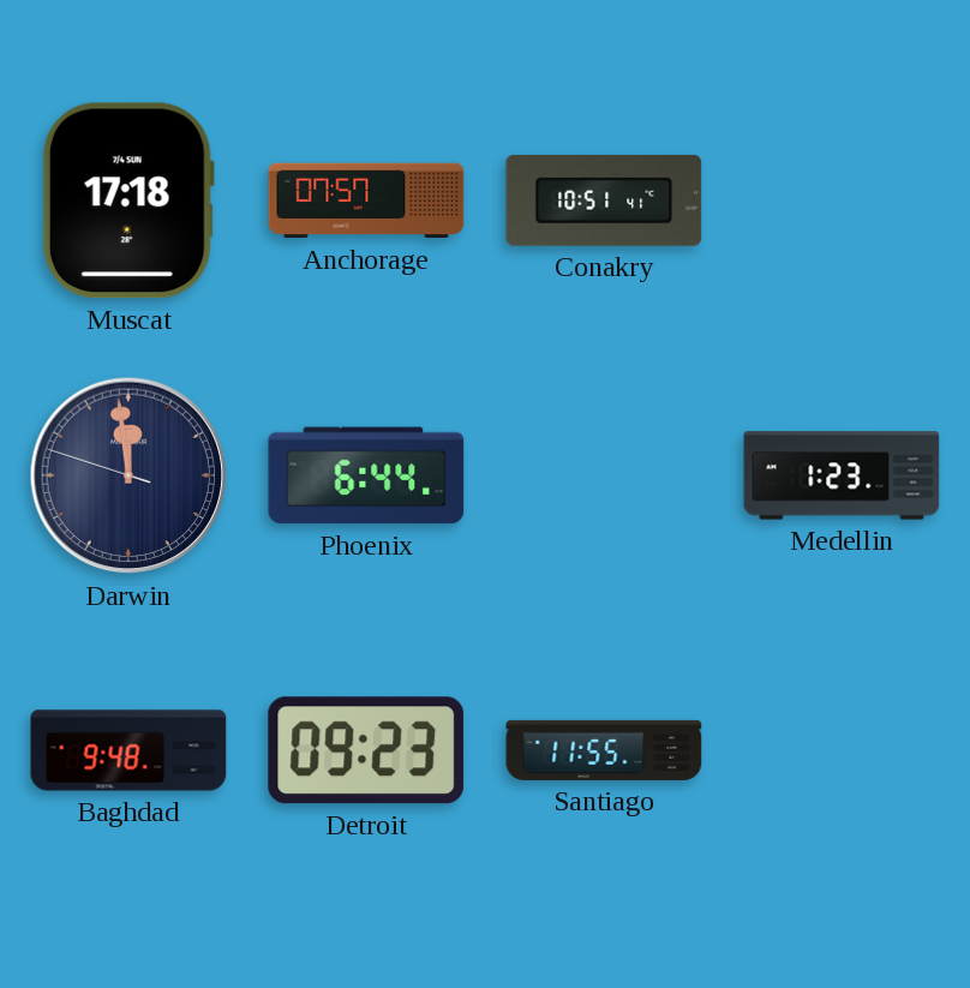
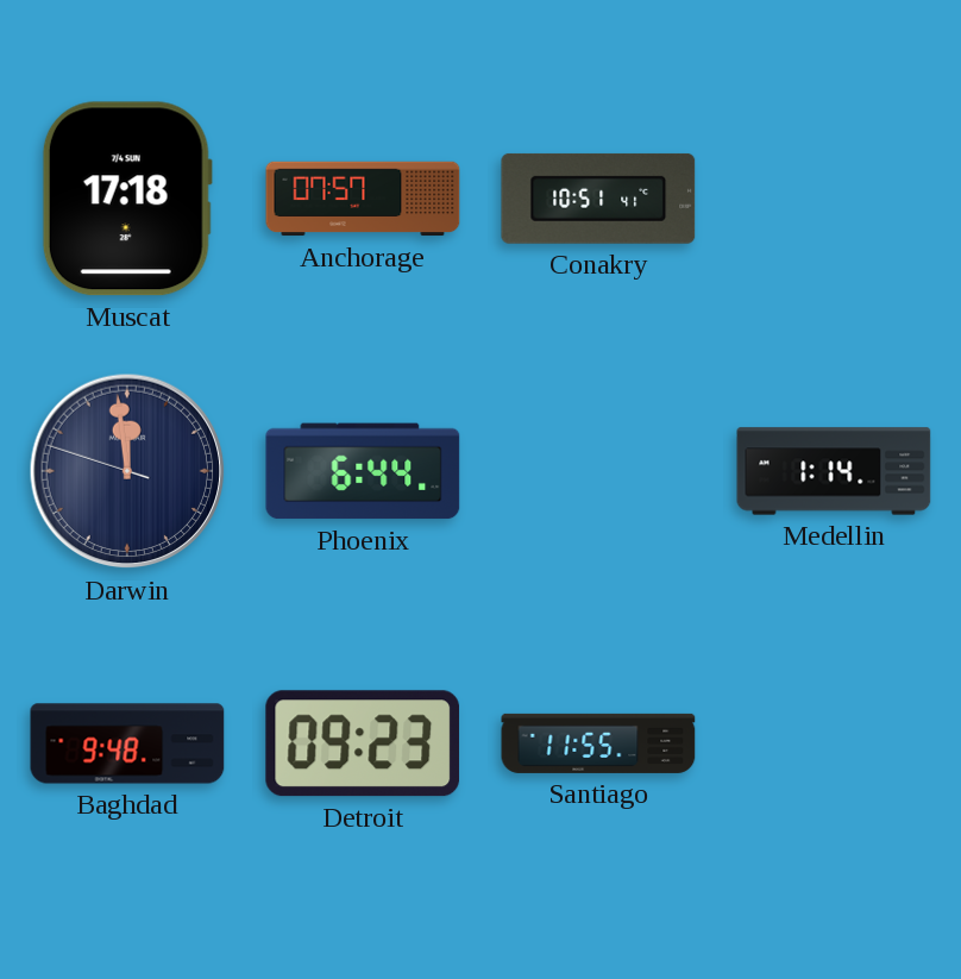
Medellin: 1:23 -> 1:14
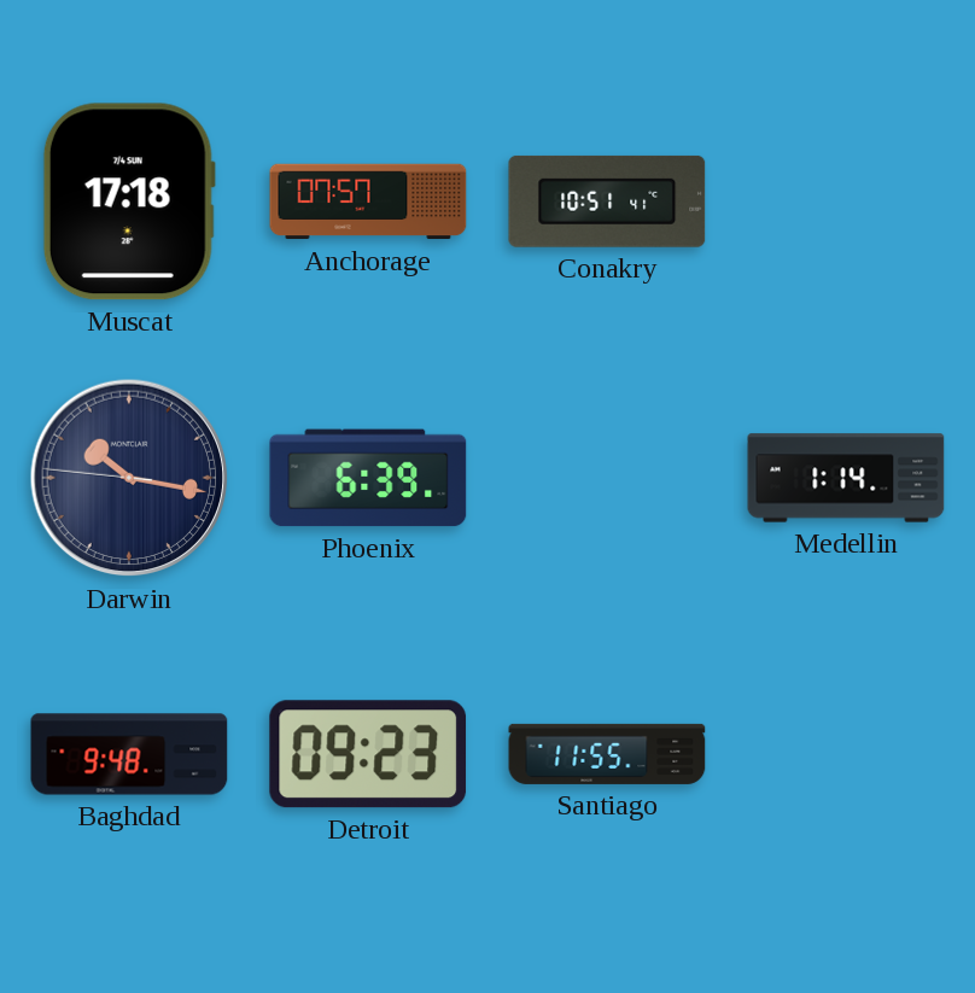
Darwin: 11:58 -> 10:16
Phoenix: 6:44 -> 6:39
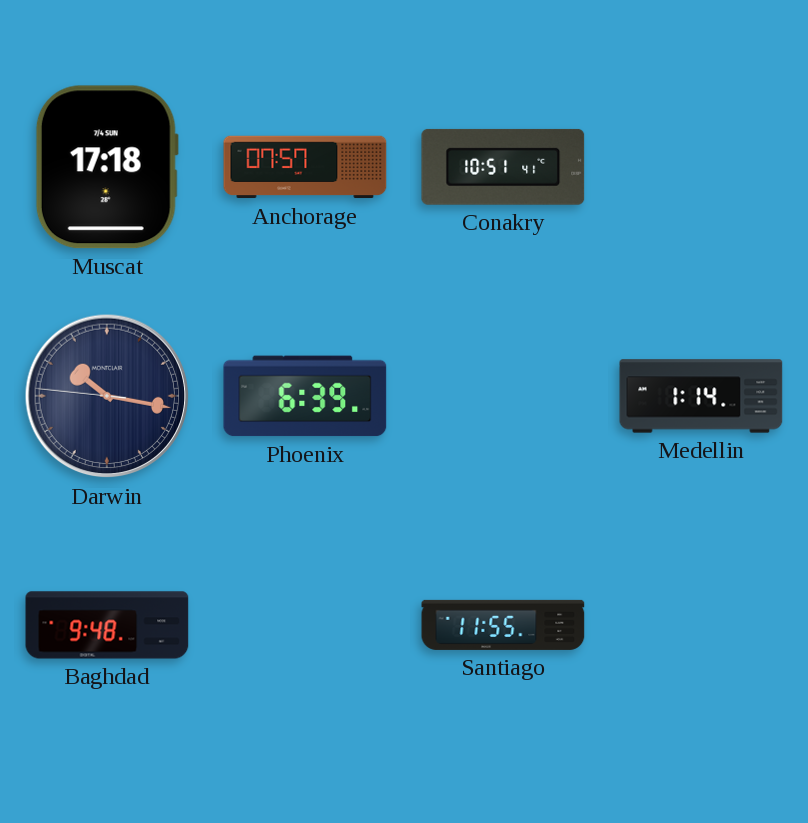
Detroit: 09:23 -> none
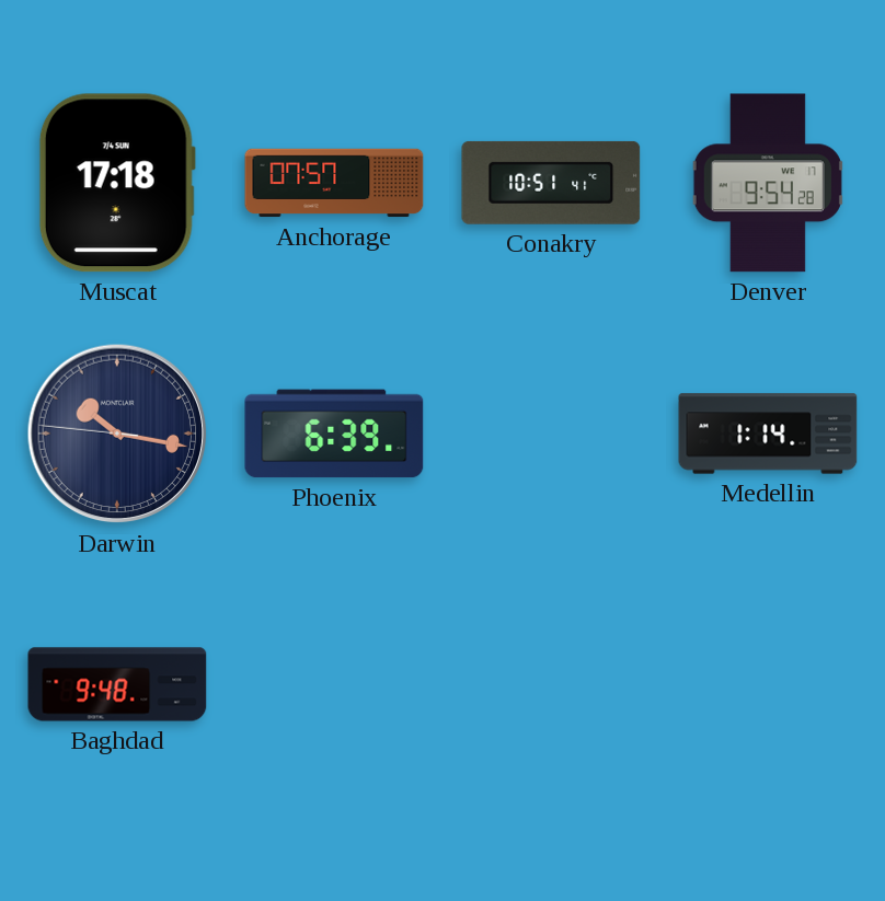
Denver: none -> 9:54
Santiago: 11:55 -> none
